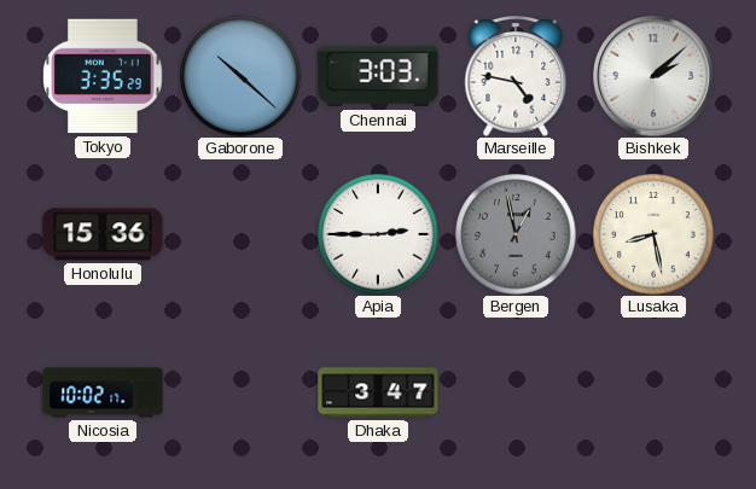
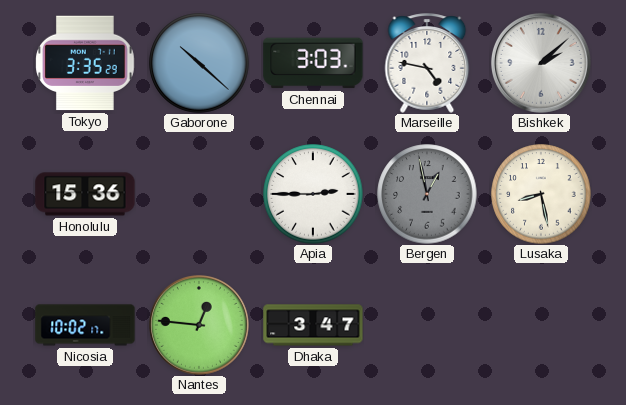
Nantes: none -> 12:46
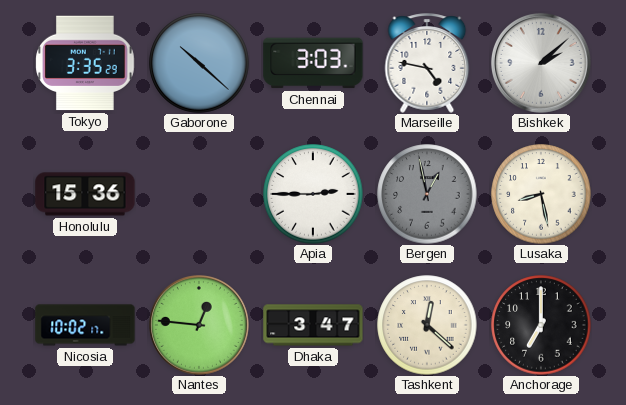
Tashkent: none -> 12:22
Anchorage: none -> 7:00
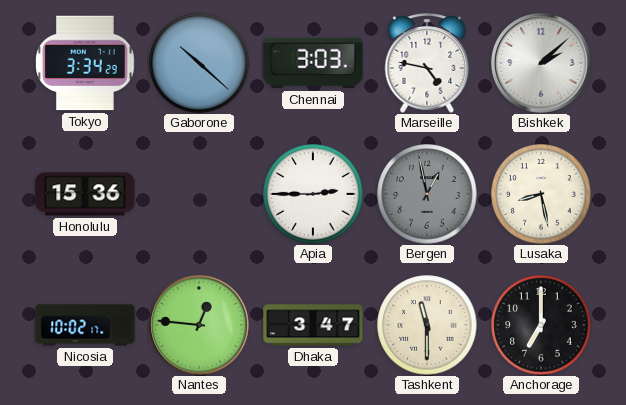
Tokyo: 3:35 -> 3:34
Tashkent: 12:22 -> 11:30
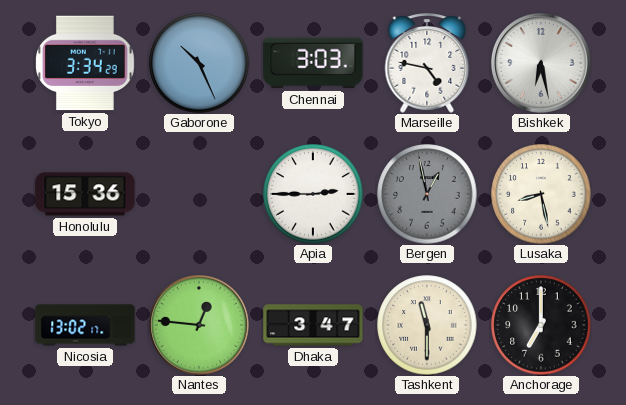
Gaborone: 10:22 -> 10:26
Bishkek: 2:08 -> 6:28
Nicosia: 10:02 -> 13:02
